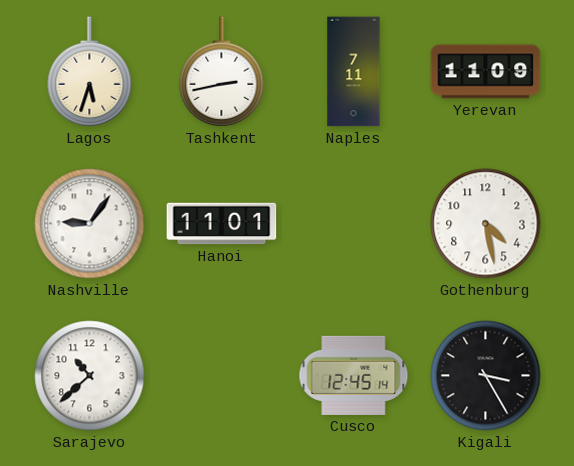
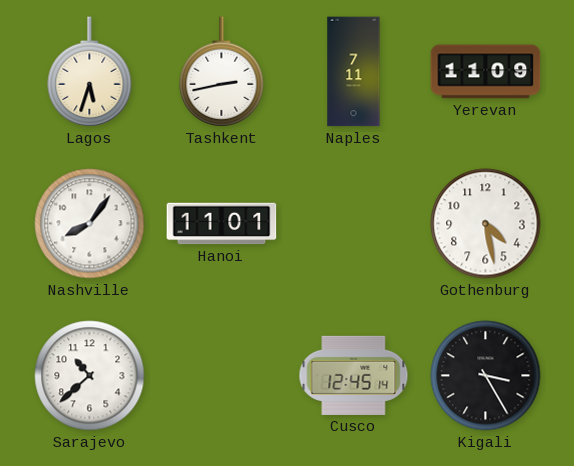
Nashville: 9:06 -> 8:06
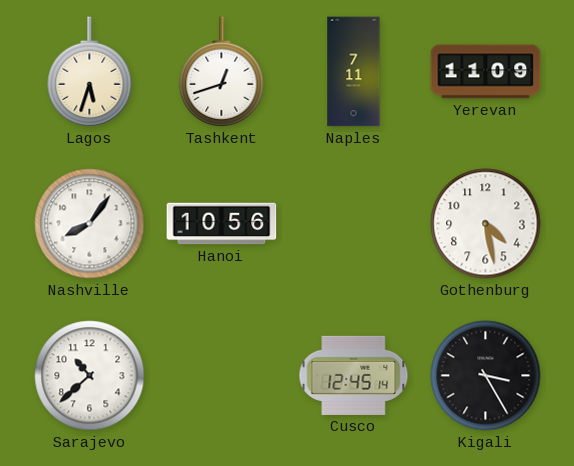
Tashkent: 2:43 -> 12:42
Hanoi: 11:01 -> 10:56
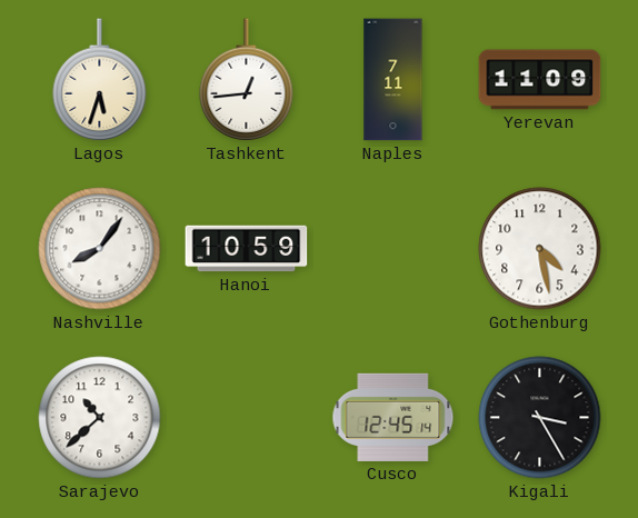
Tashkent: 12:42 -> 12:44
Hanoi: 10:56 -> 10:59
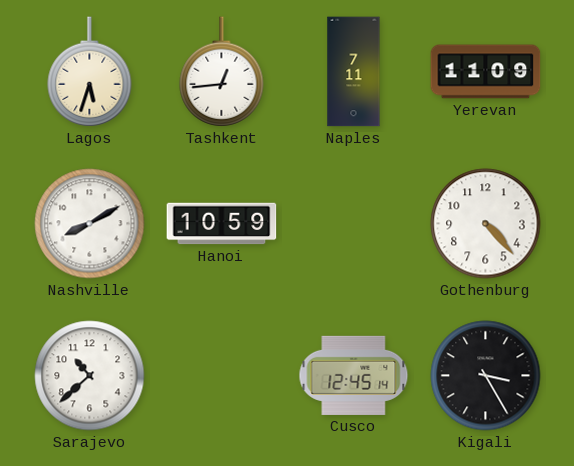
Nashville: 8:06 -> 8:10
Gothenburg: 4:28 -> 4:23
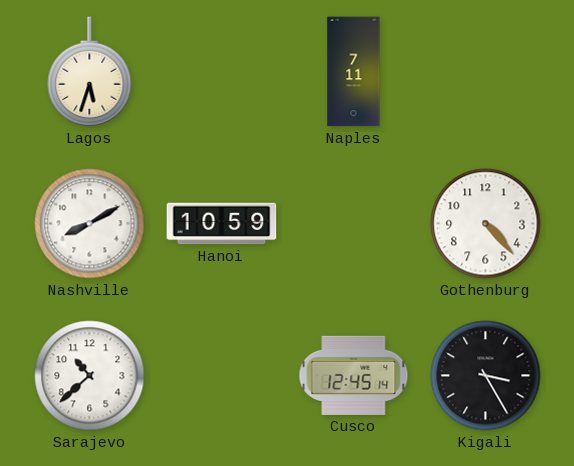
Tashkent: 12:44 -> none
Yerevan: 11:09 -> none
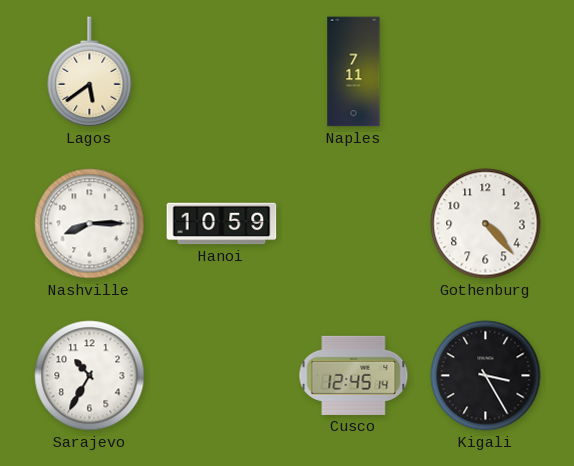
Lagos: 5:33 -> 5:39
Nashville: 8:10 -> 8:15
Sarajevo: 10:38 -> 10:35
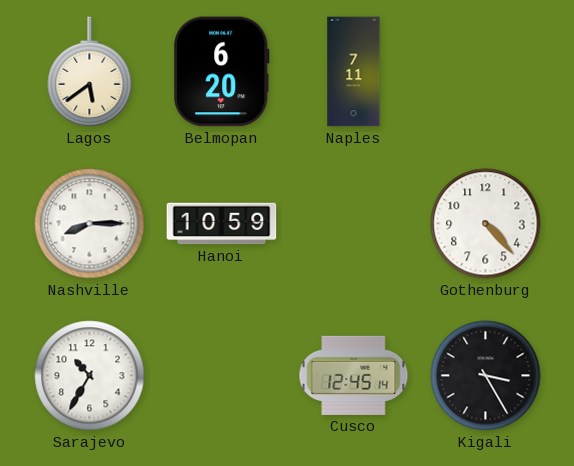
Belmopan: none -> 6:20
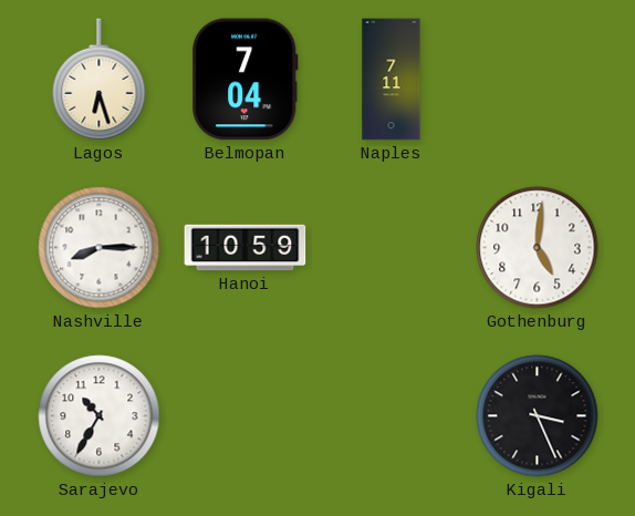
Lagos: 5:39 -> 6:27
Belmopan: 6:20 -> 7:04
Gothenburg: 4:23 -> 5:01
Cusco: 12:45 -> none
Kigali: 3:25 -> 3:26
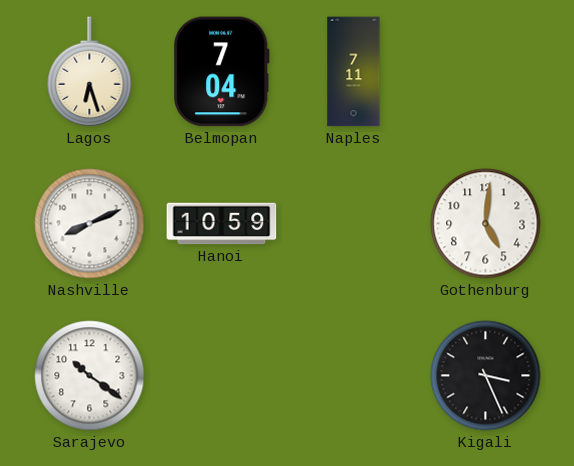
Nashville: 8:15 -> 8:11
Sarajevo: 10:35 -> 10:21
